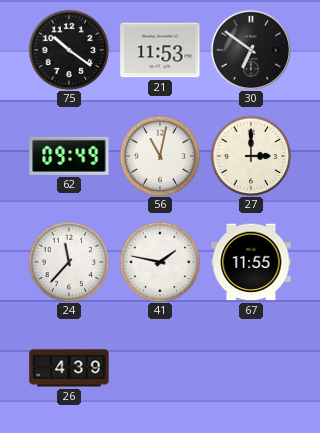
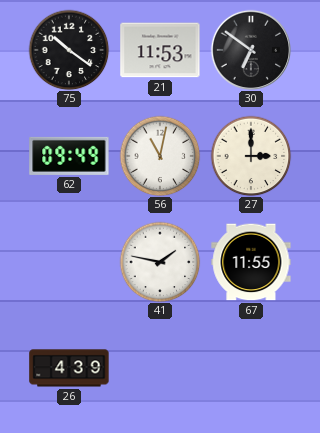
24: 11:37 -> none
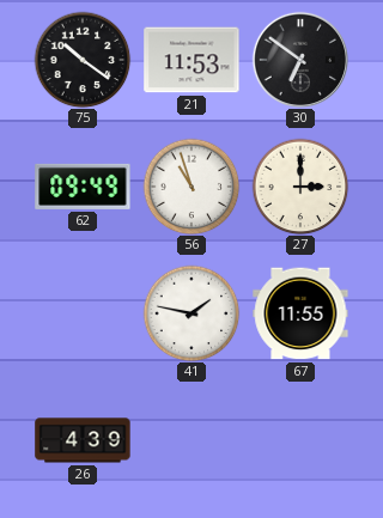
56: 11:02 -> 10:57
